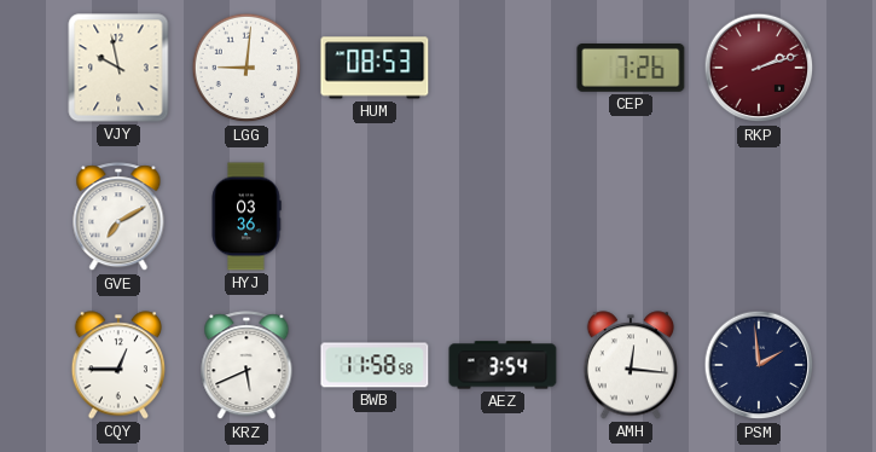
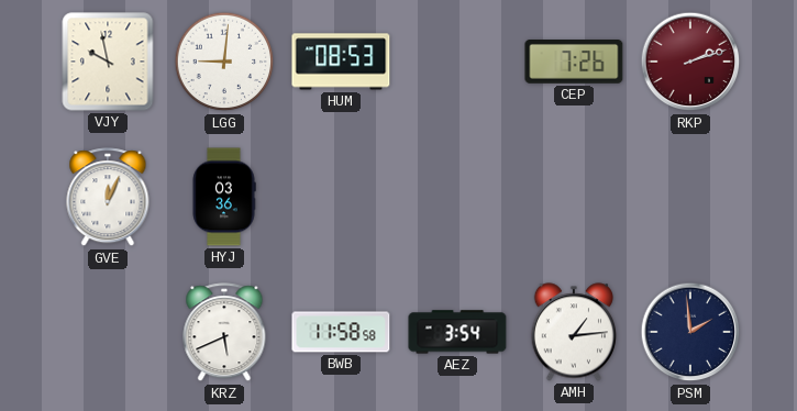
GVE: 7:10 -> 12:04
CQY: 12:45 -> none
AMH: 12:16 -> 1:14
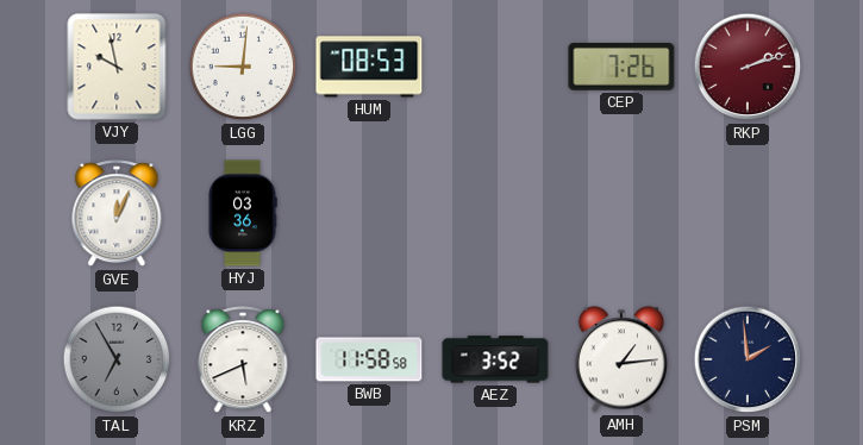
TAL: none -> 6:55
AEZ: 3:54 -> 3:52
